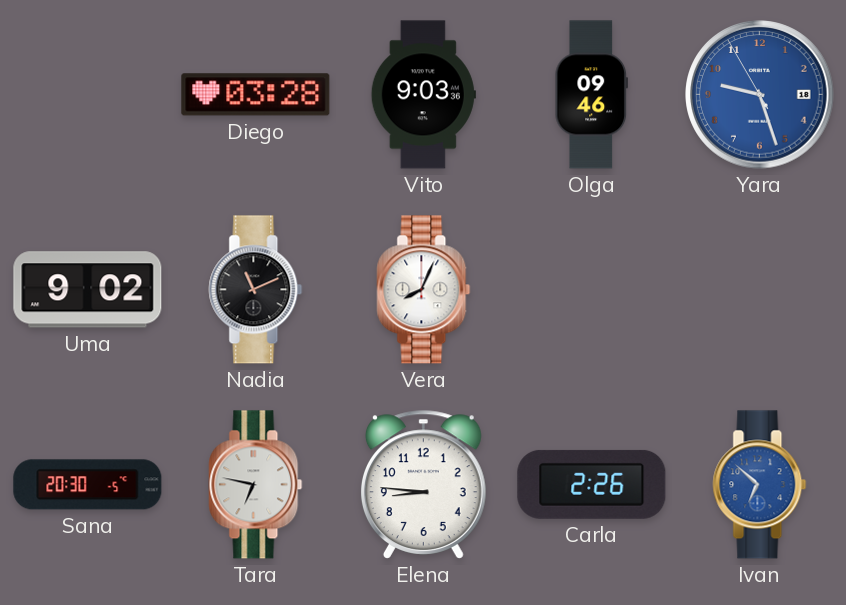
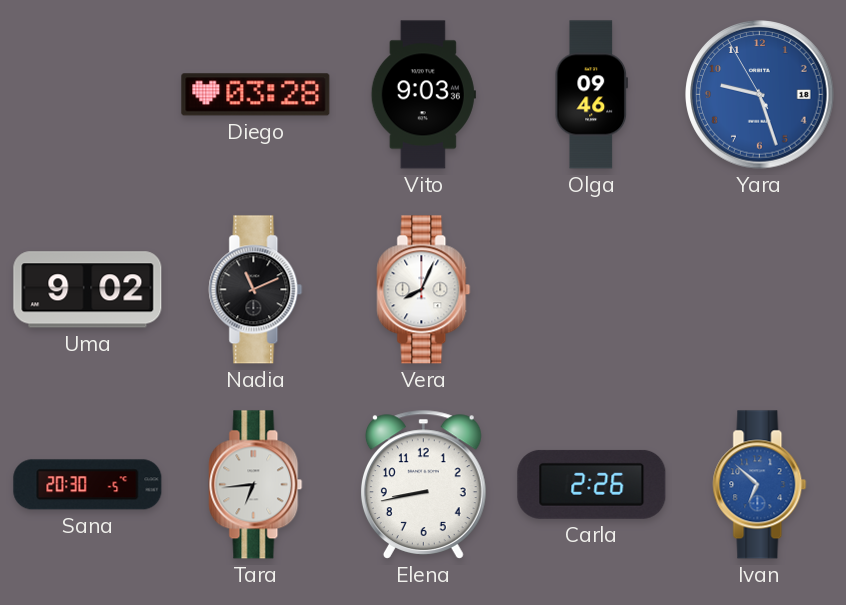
Tara: 6:47 -> 6:44
Elena: 8:46 -> 8:43
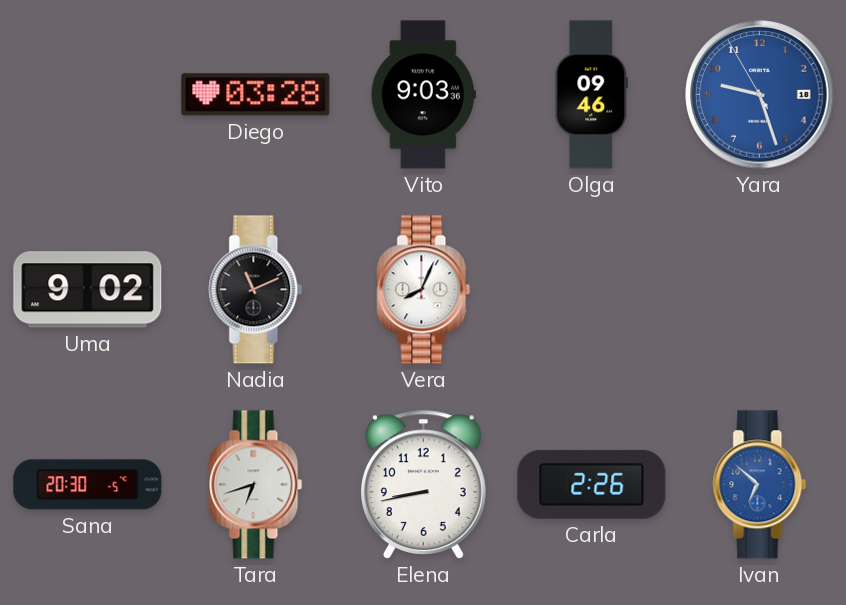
Tara: 6:44 -> 6:42
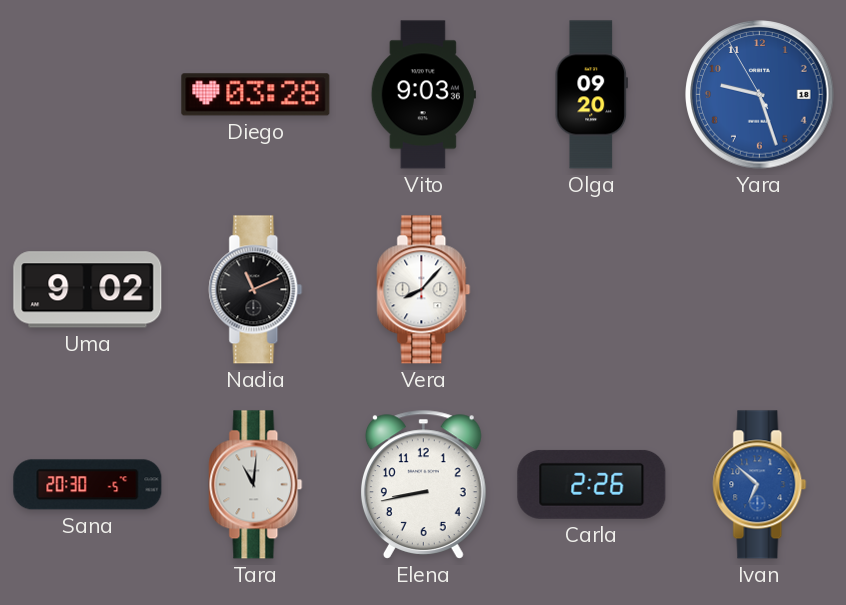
Olga: 09:46 -> 09:20
Vera: 8:04 -> 8:07
Tara: 6:42 -> 11:01
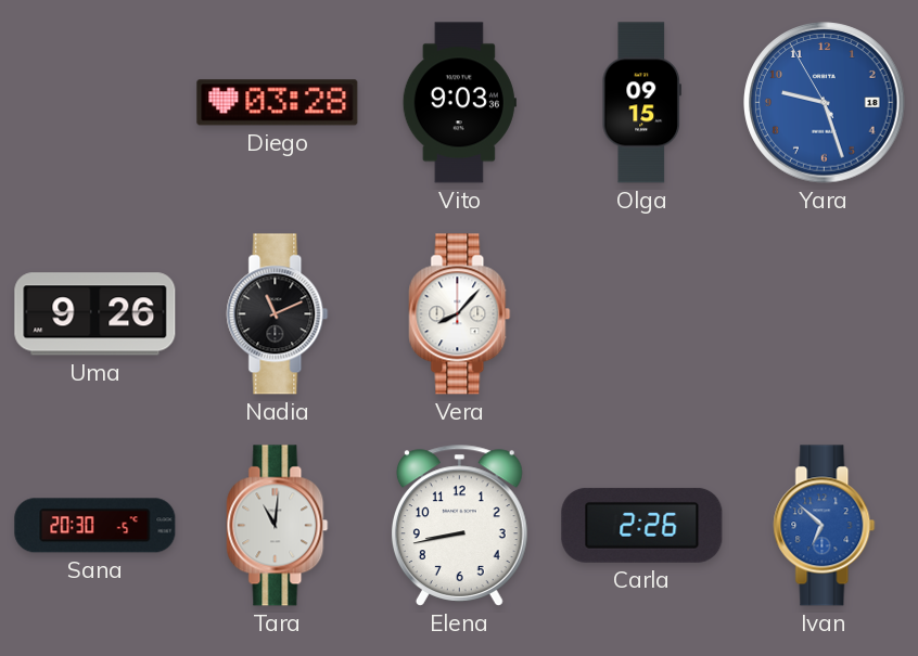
Olga: 09:20 -> 09:15
Uma: 9:02 -> 9:26
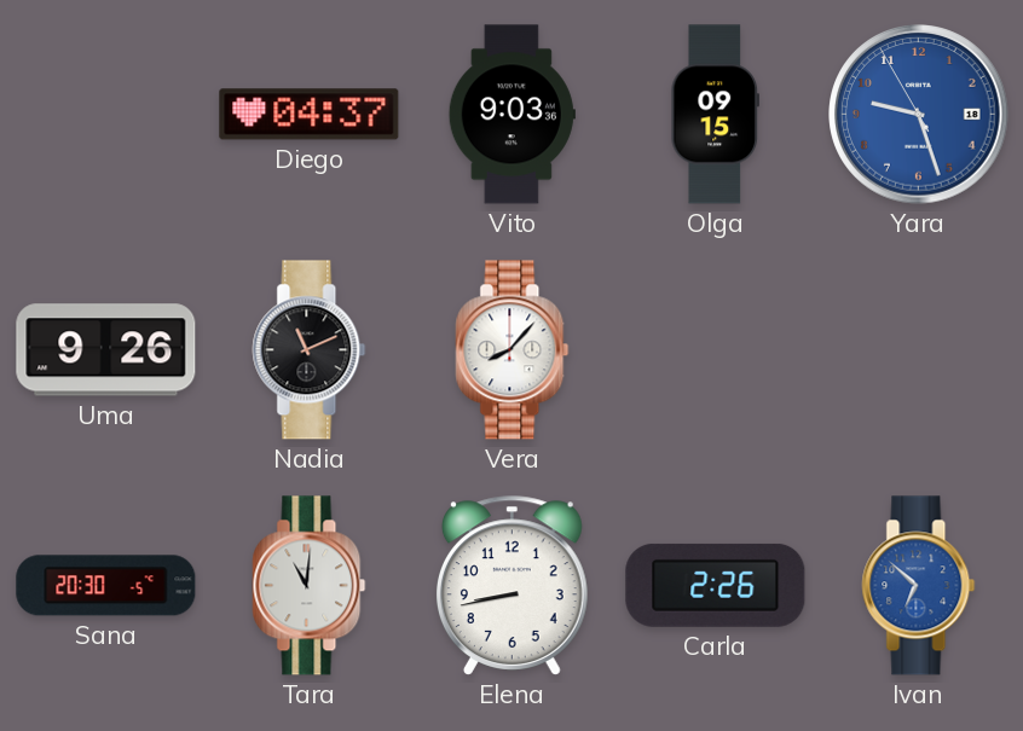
Diego: 03:28 -> 04:37
